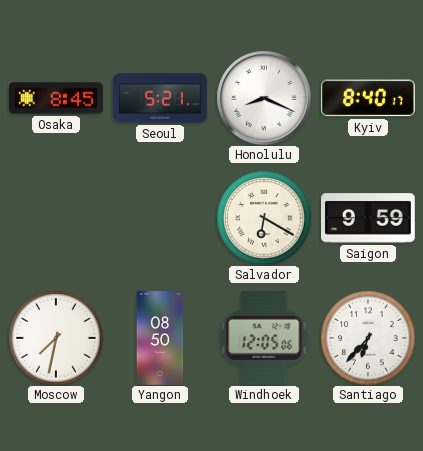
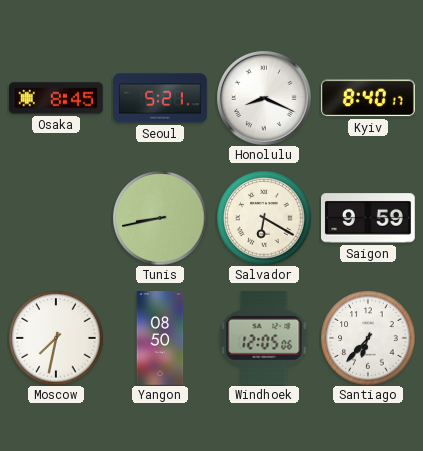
Tunis: none -> 8:43
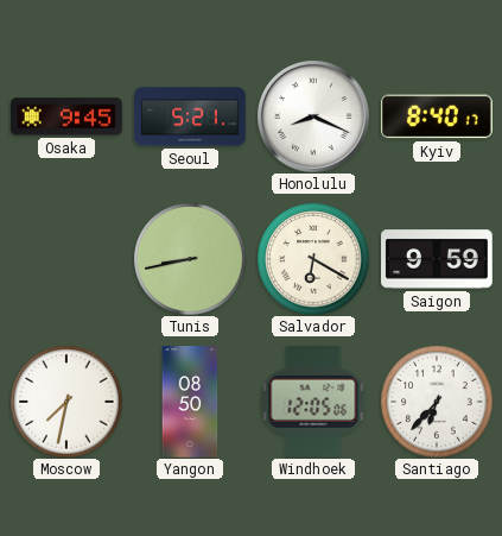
Osaka: 8:45 -> 9:45
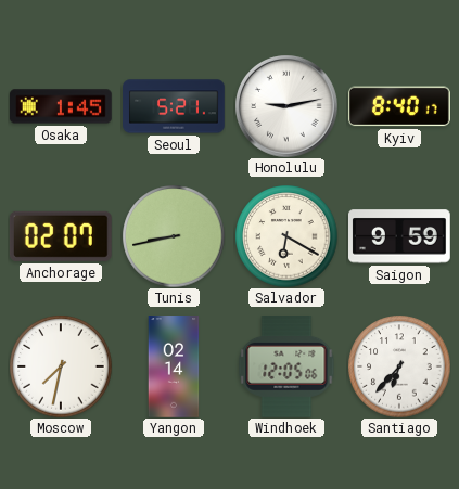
Osaka: 9:45 -> 1:45
Honolulu: 8:19 -> 9:13
Anchorage: none -> 02:07
Yangon: 08:50 -> 02:14
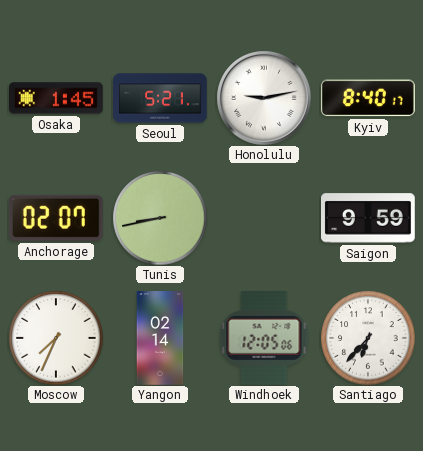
Salvador: 6:20 -> none
Moscow: 7:32 -> 7:34
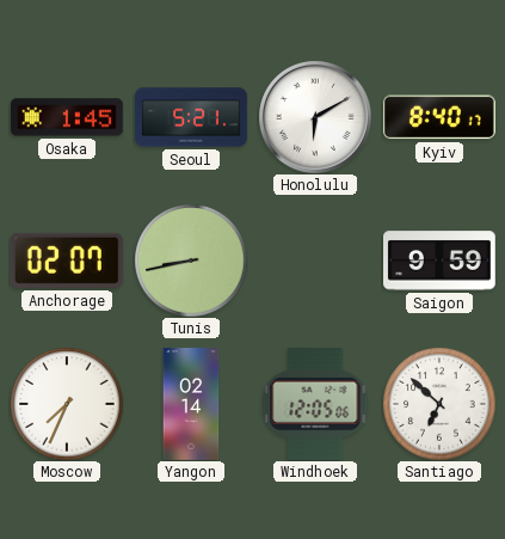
Honolulu: 9:13 -> 6:10
Santiago: 6:37 -> 6:52
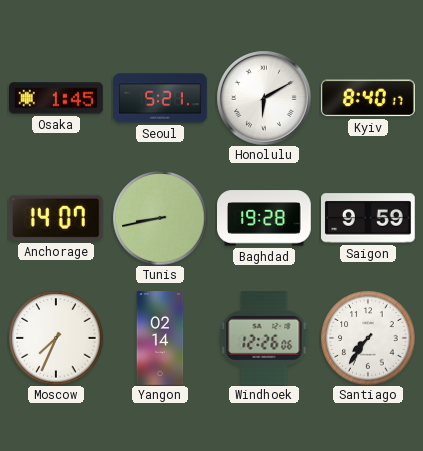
Anchorage: 02:07 -> 14:07
Baghdad: none -> 19:28
Windhoek: 12:05 -> 12:26
Santiago: 6:52 -> 7:36
